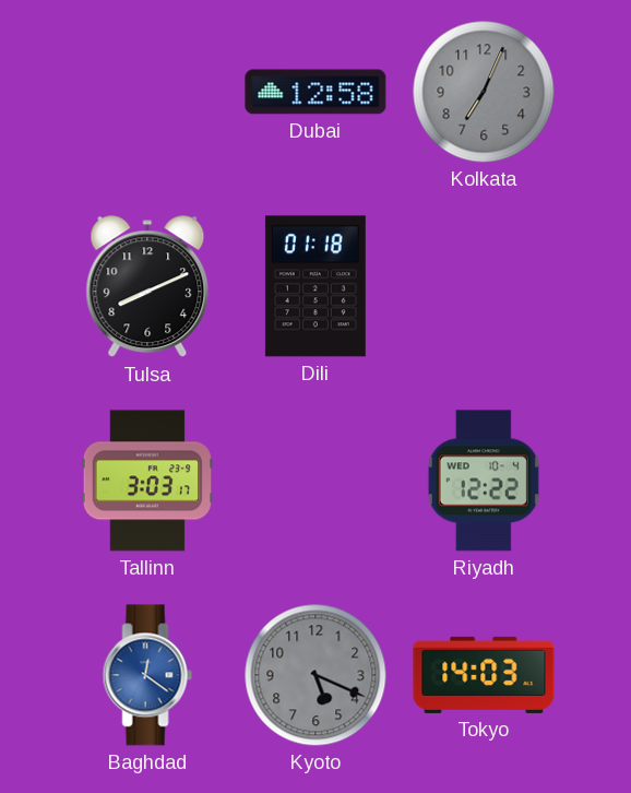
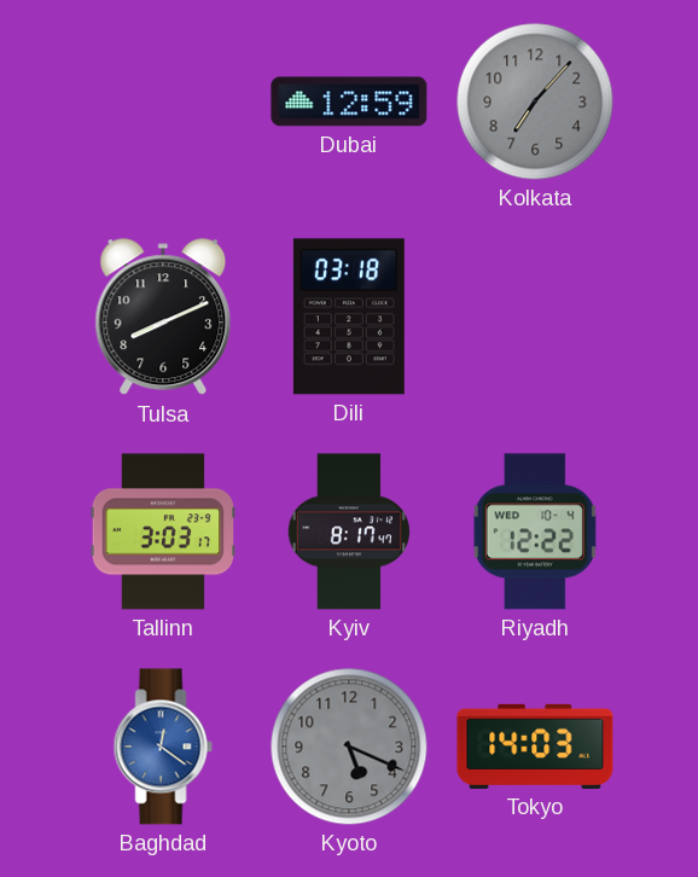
Dubai: 12:58 -> 12:59
Kolkata: 7:04 -> 7:07
Dili: 01:18 -> 03:18
Kyiv: none -> 8:17
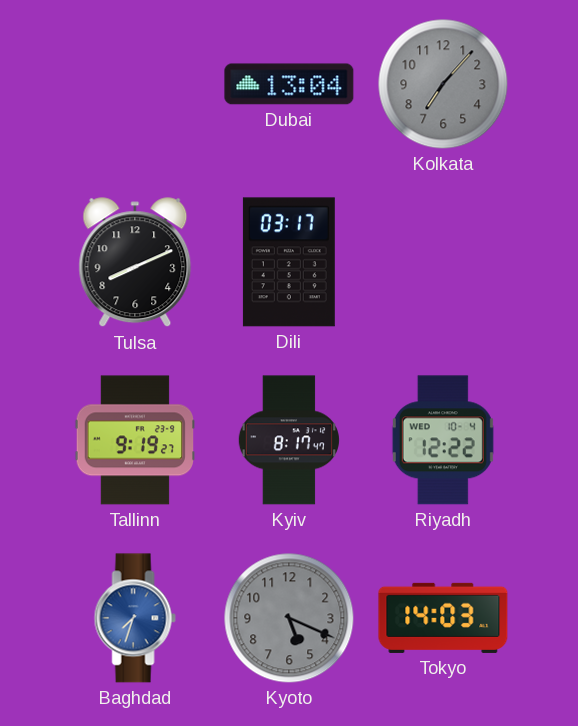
Dubai: 12:59 -> 13:04
Dili: 03:18 -> 03:17
Tallinn: 3:03 -> 9:19
Baghdad: 12:21 -> 7:33
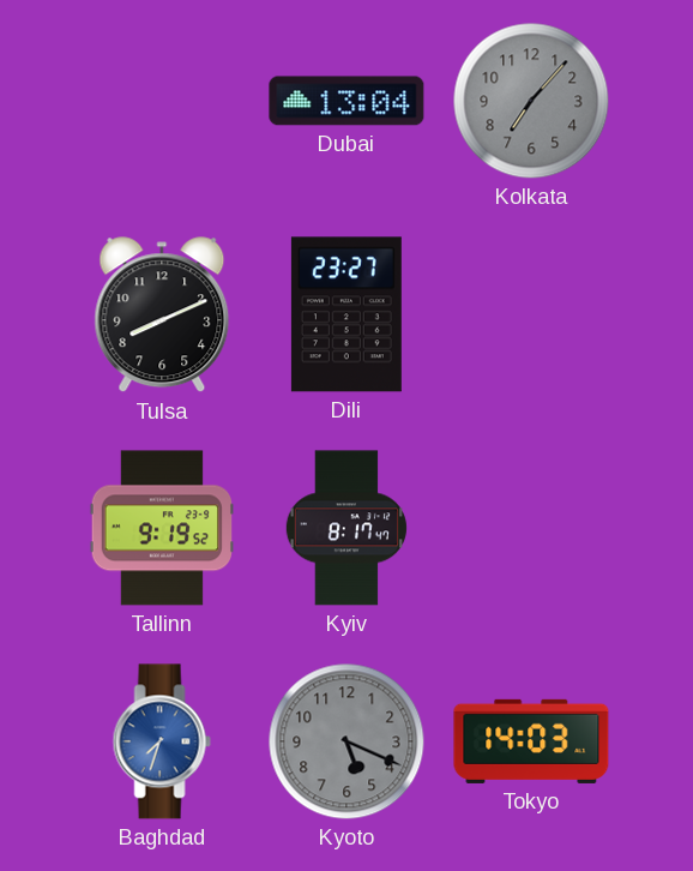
Dili: 03:17 -> 23:27
Tallinn: 9:19:27 -> 9:19:52
Riyadh: 12:22 -> none
